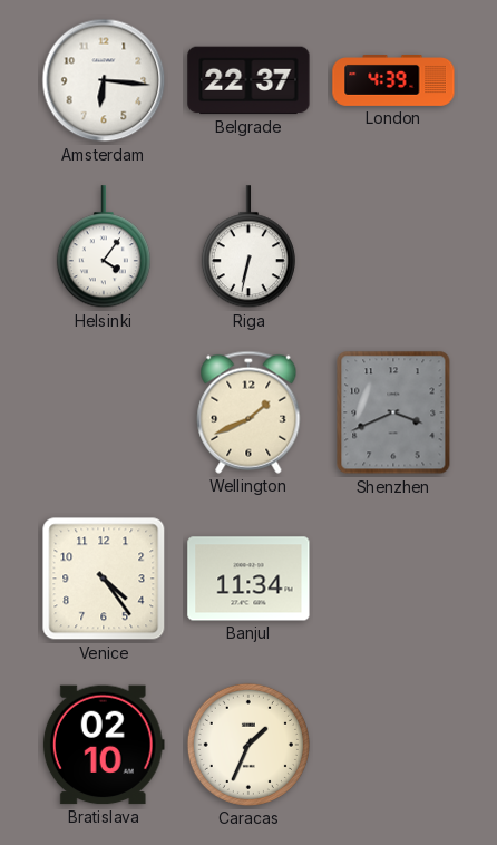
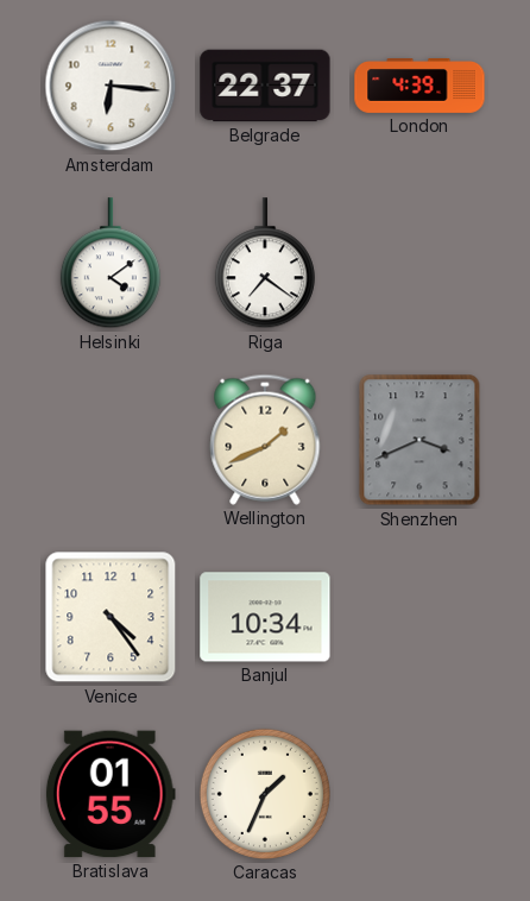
Helsinki: 4:06 -> 4:09
Riga: 6:32 -> 7:21
Banjul: 11:34 -> 10:34
Bratislava: 02:10 -> 01:55
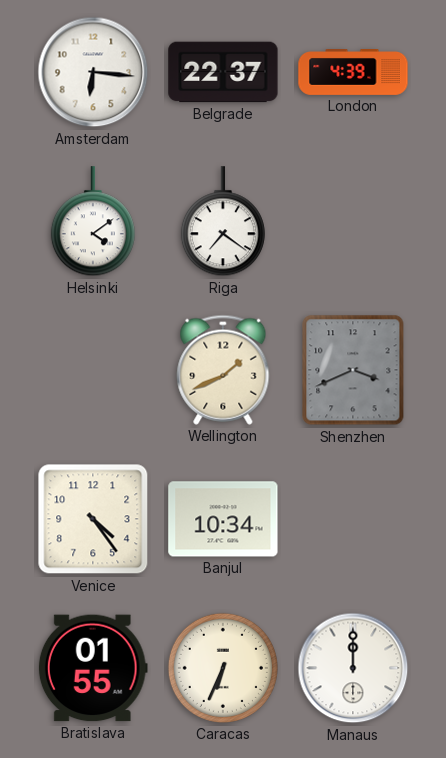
Caracas: 1:34 -> 6:34
Manaus: none -> 12:00
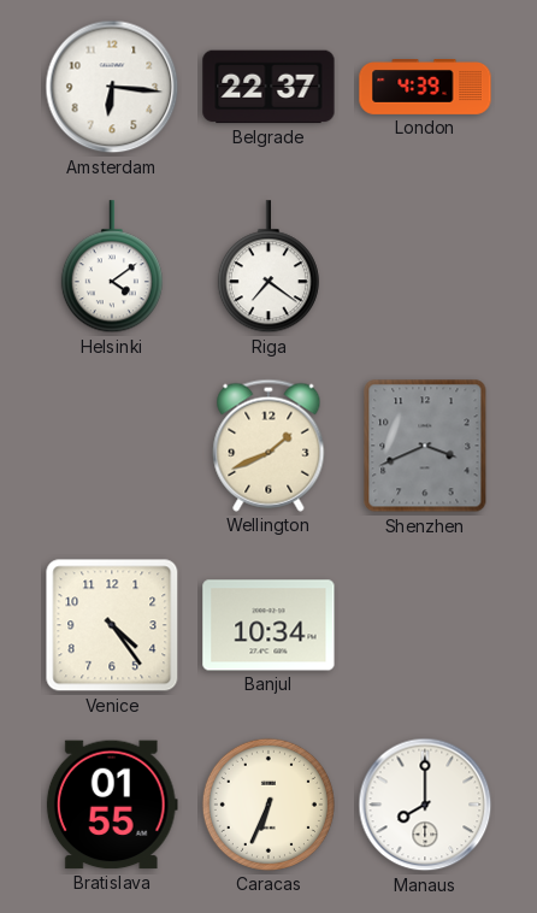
Manaus: 12:00 -> 8:00
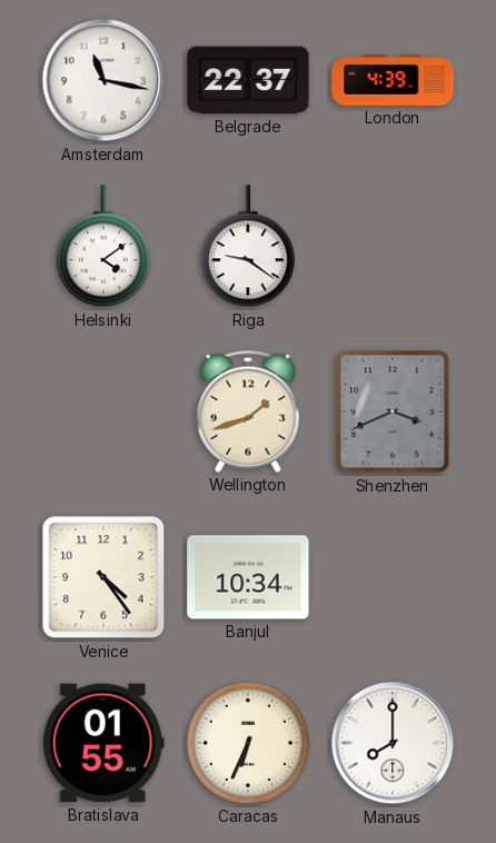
Amsterdam: 6:16 -> 11:17
Riga: 7:21 -> 9:21
Wellington: 1:41 -> 1:42
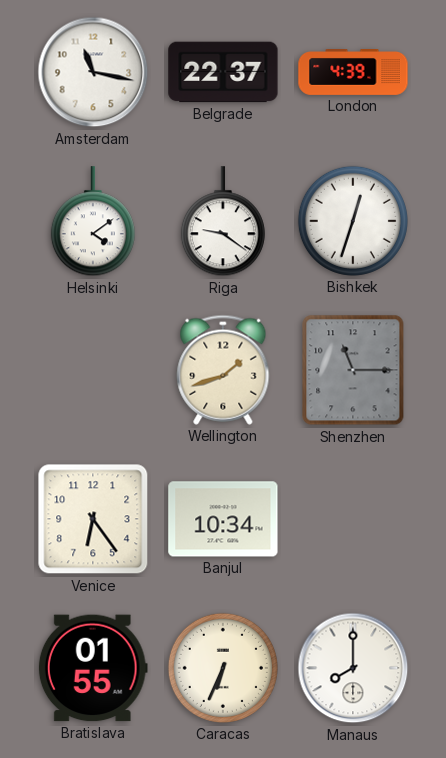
Bishkek: none -> 12:33
Shenzhen: 3:41 -> 11:15
Venice: 4:24 -> 6:24
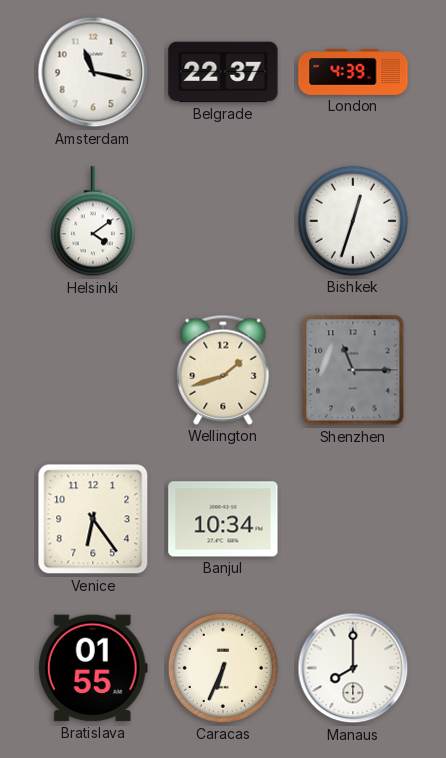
Riga: 9:21 -> none
